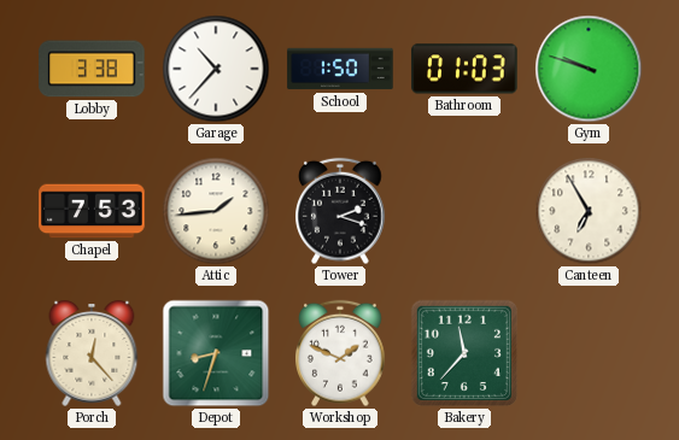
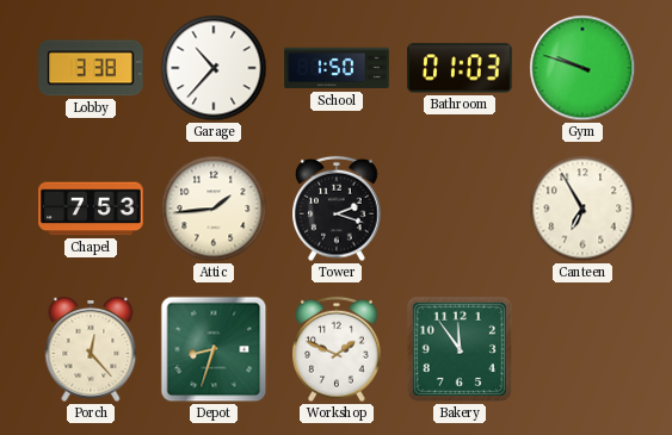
Bakery: 11:37 -> 11:54
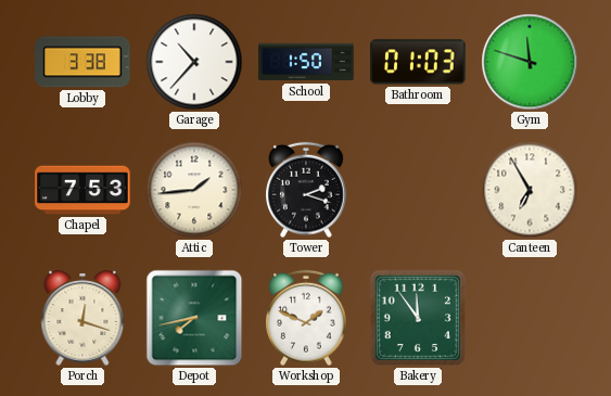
Gym: 9:48 -> 11:48
Porch: 12:23 -> 12:18
Depot: 8:33 -> 7:43
